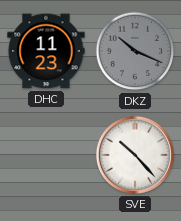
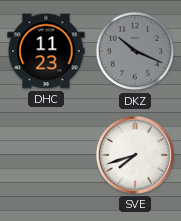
SVE: 10:23 -> 7:42
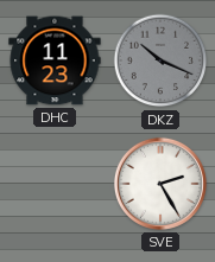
SVE: 7:42 -> 2:25
